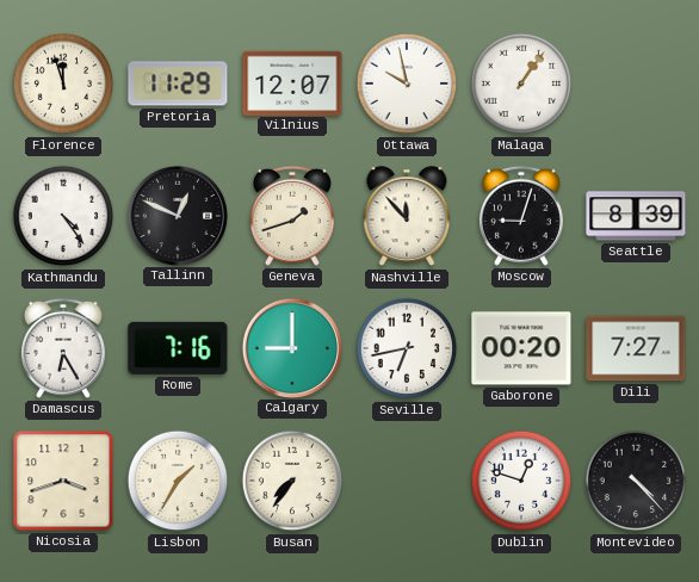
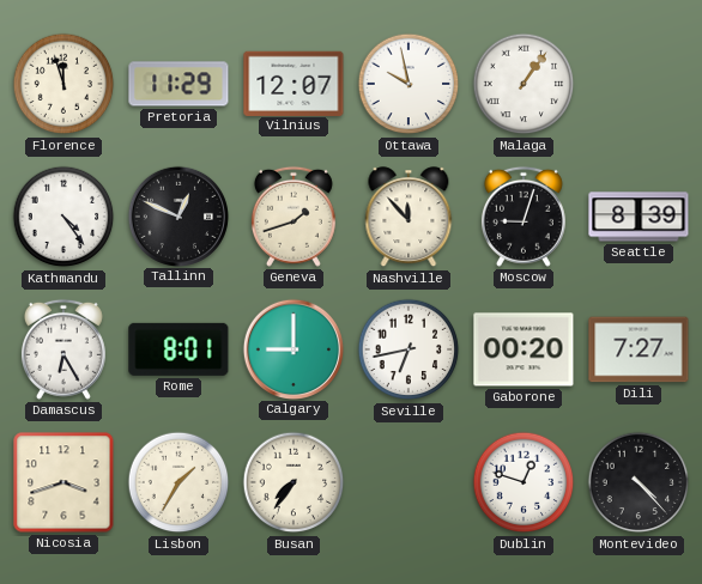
Rome: 7:16 -> 8:01
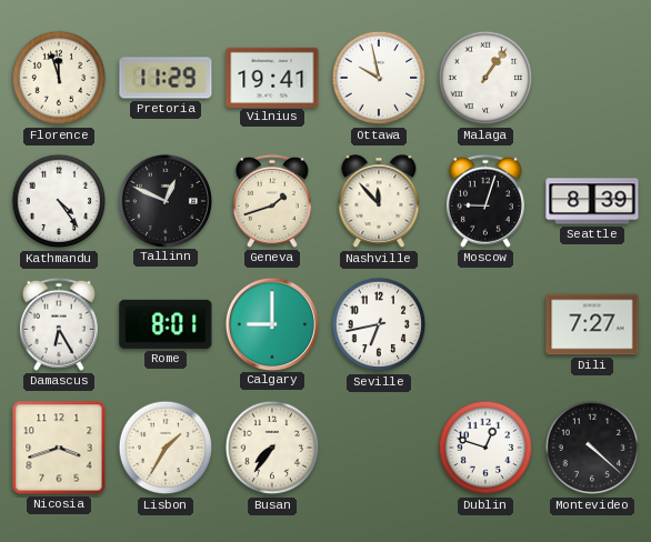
Vilnius: 12:07 -> 19:41
Gaborone: 00:20 -> none
Montevideo: 4:23 -> 4:22
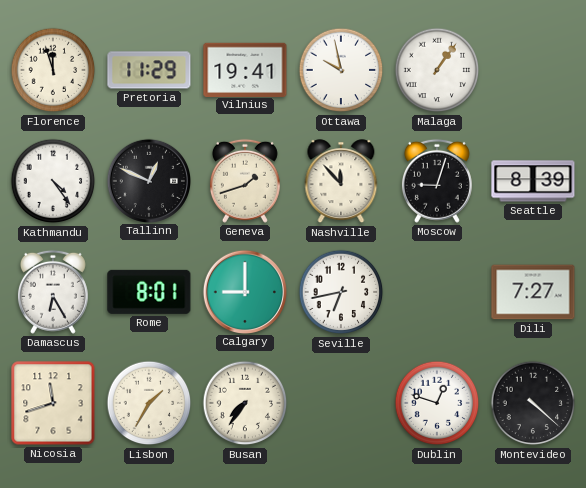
Nicosia: 3:42 -> 11:42
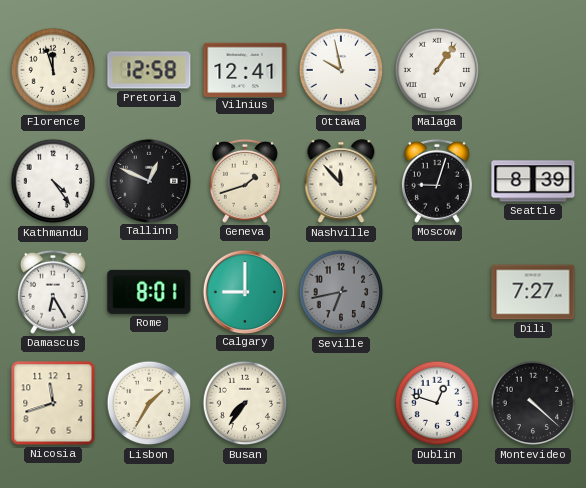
Pretoria: 11:29 -> 12:58
Vilnius: 19:41 -> 12:41
Seville dial: white -> grey
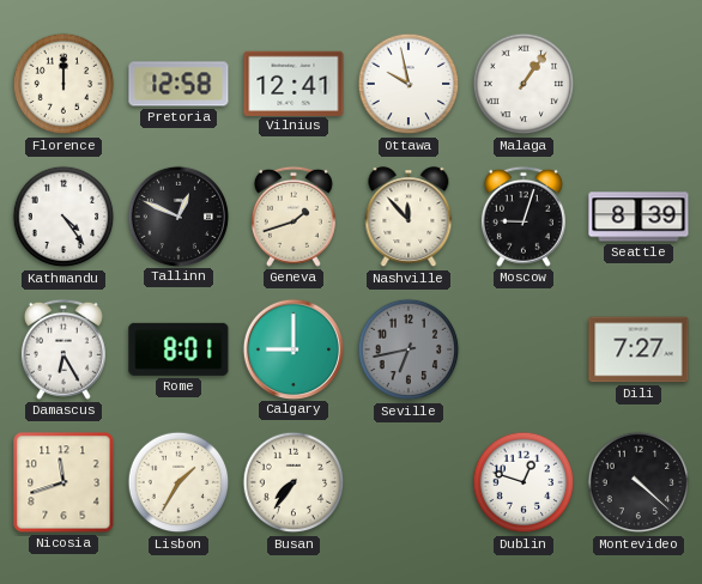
Florence: 11:57 -> 12:00
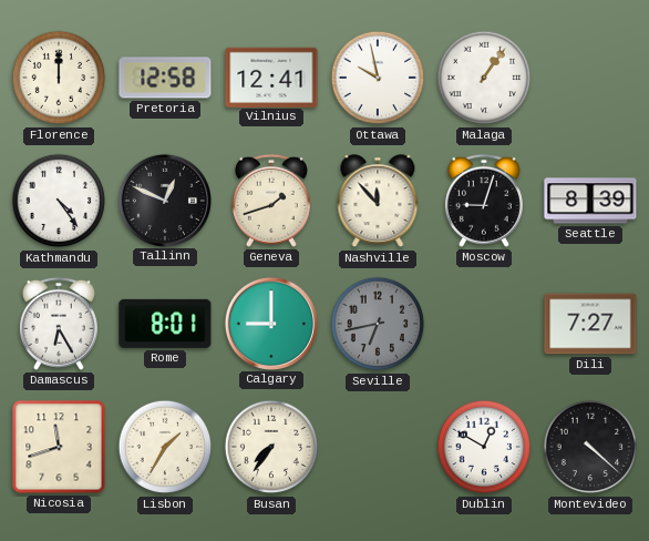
Dublin: 12:48 -> 12:50
